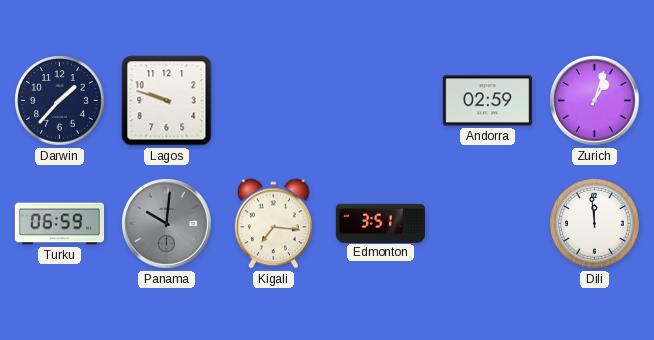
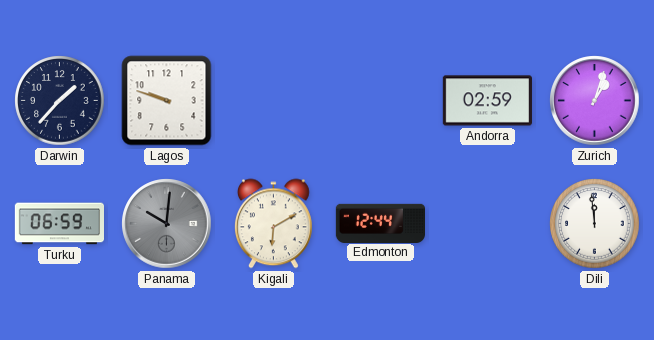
Kigali: 7:16 -> 6:10
Edmonton: 3:51 -> 12:44
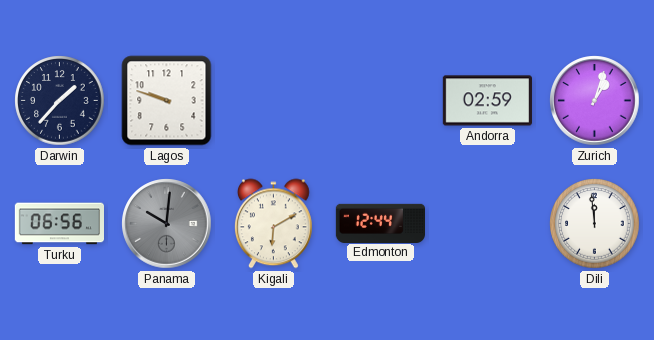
Turku: 06:59 -> 06:56
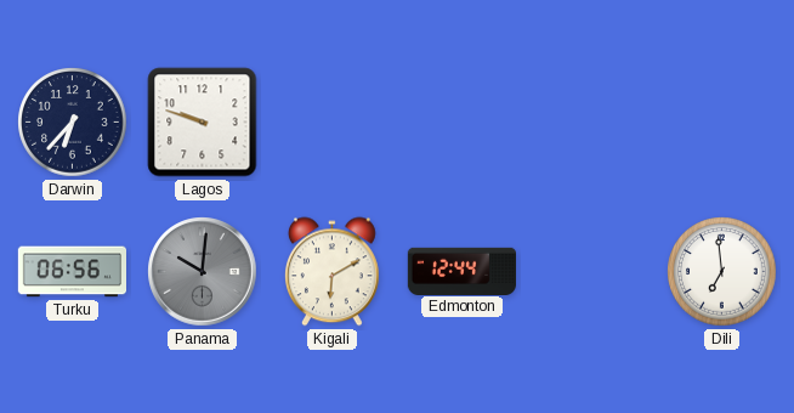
Darwin: 1:37 -> 6:37
Andorra: 02:59 -> none
Zurich: 1:03 -> none
Dili: 11:59 -> 6:59
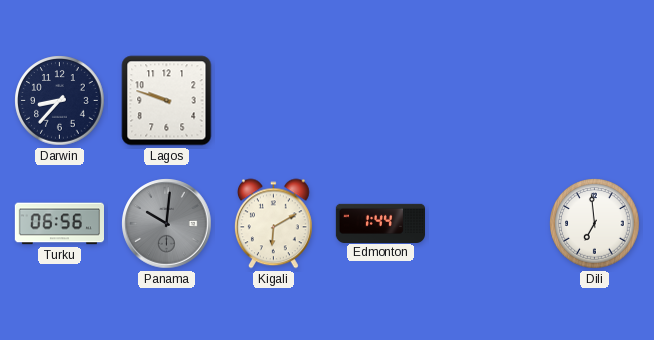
Darwin: 6:37 -> 8:37
Edmonton: 12:44 -> 1:44
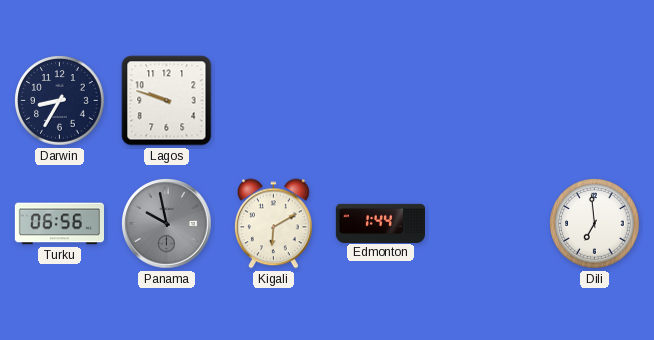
Darwin: 8:37 -> 8:35
Panama: 10:01 -> 9:58
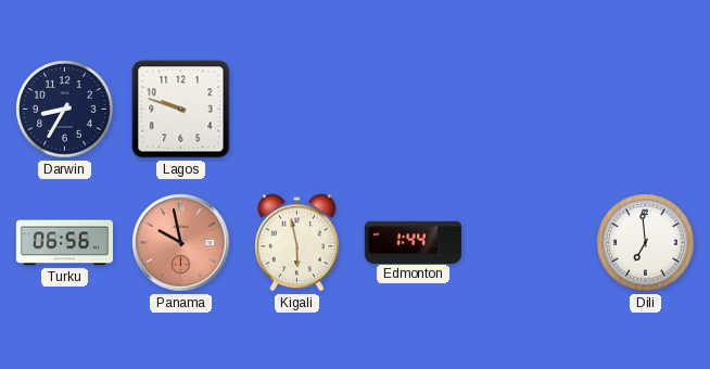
Panama dial: grey -> salmon
Kigali: 6:10 -> 5:58
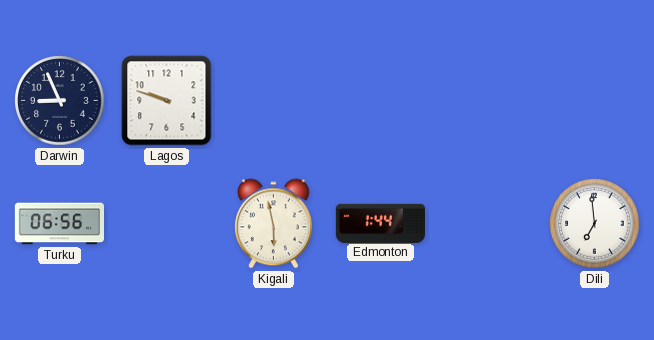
Darwin: 8:35 -> 8:56
Panama: 9:58 -> none
